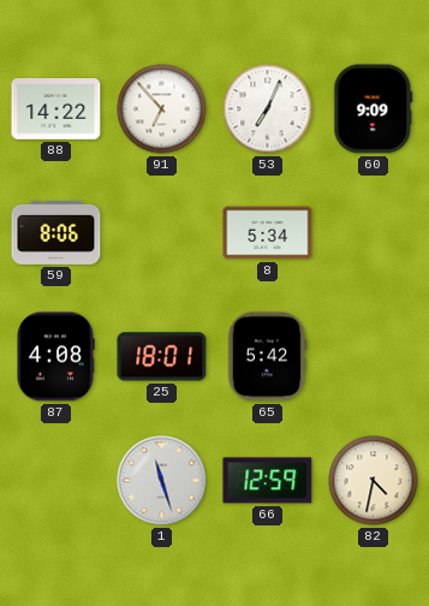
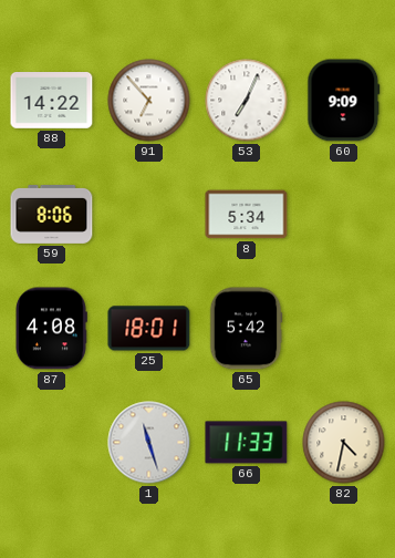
66: 12:59 -> 11:33
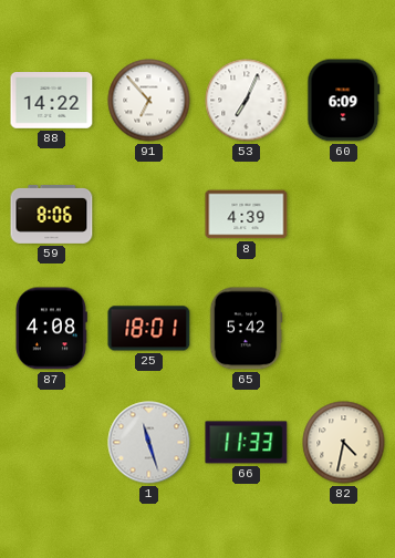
60: 9:09 -> 6:09
8: 5:34 -> 4:39
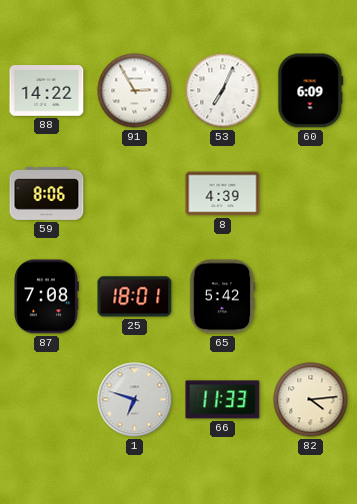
91: 6:53 -> 2:55
87: 4:08 -> 7:08
1: 11:27 -> 6:48
82: 4:32 -> 4:14
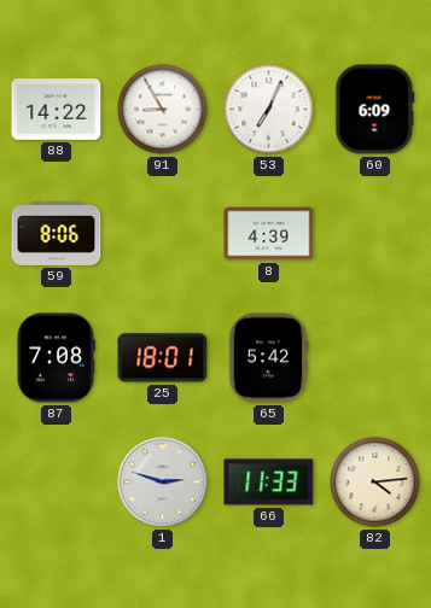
91: 2:55 -> 8:55
1: 6:48 -> 2:48
